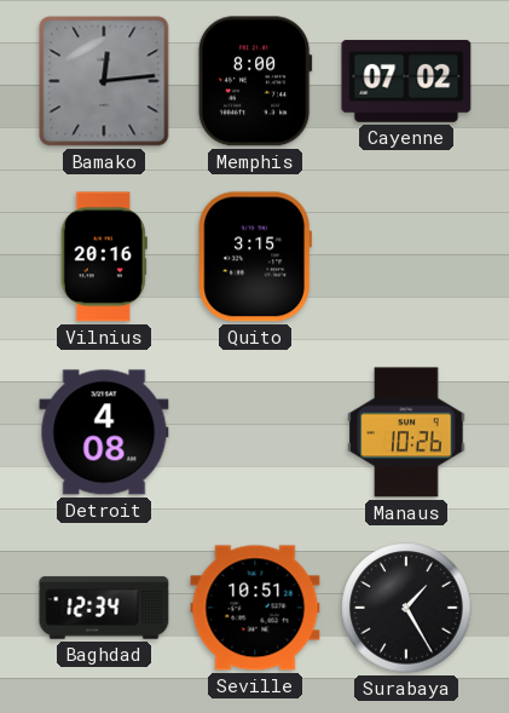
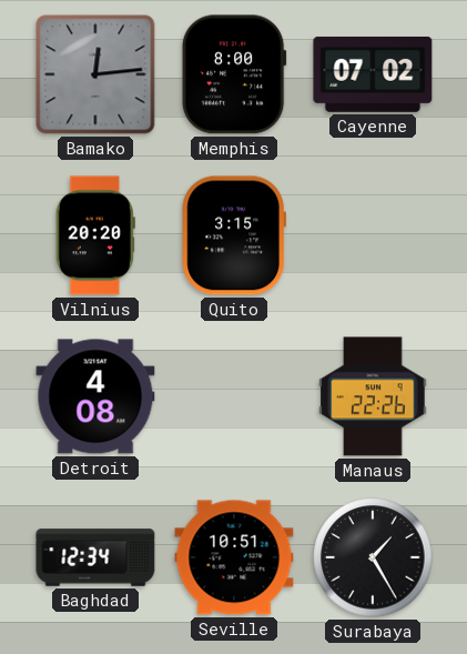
Vilnius: 20:16 -> 20:20
Manaus: 10:26 -> 22:26
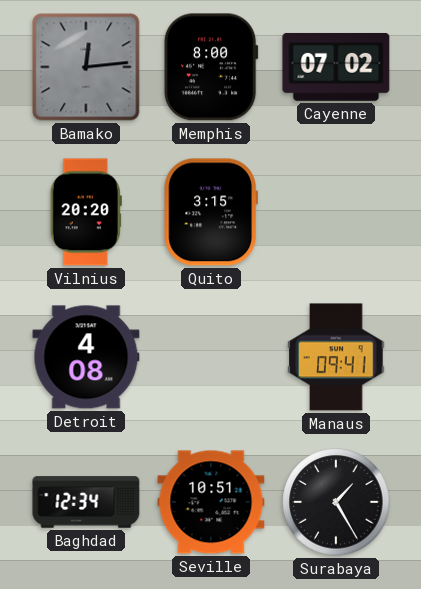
Manaus: 22:26 -> 09:41
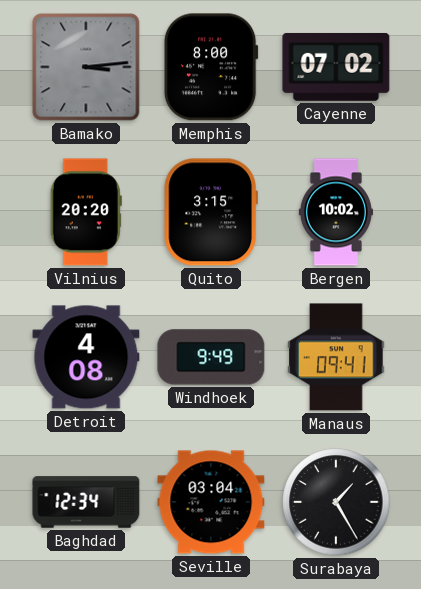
Bamako: 12:14 -> 3:14
Bergen: none -> 10:02
Windhoek: none -> 9:49
Seville: 10:51 -> 03:04
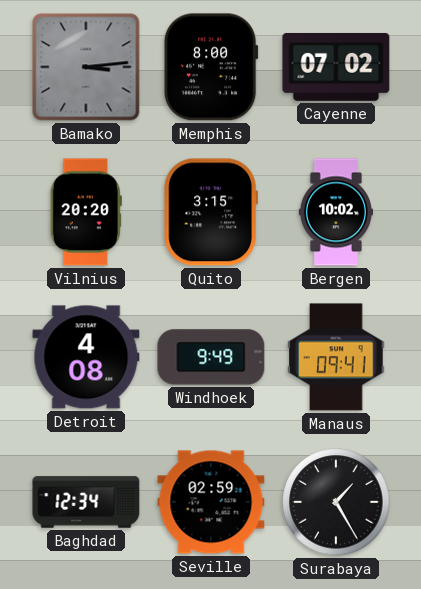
Seville: 03:04 -> 02:59
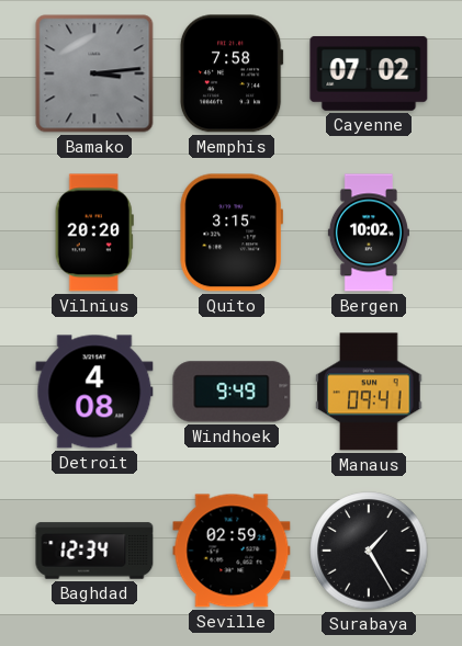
Memphis: 8:00 -> 7:58
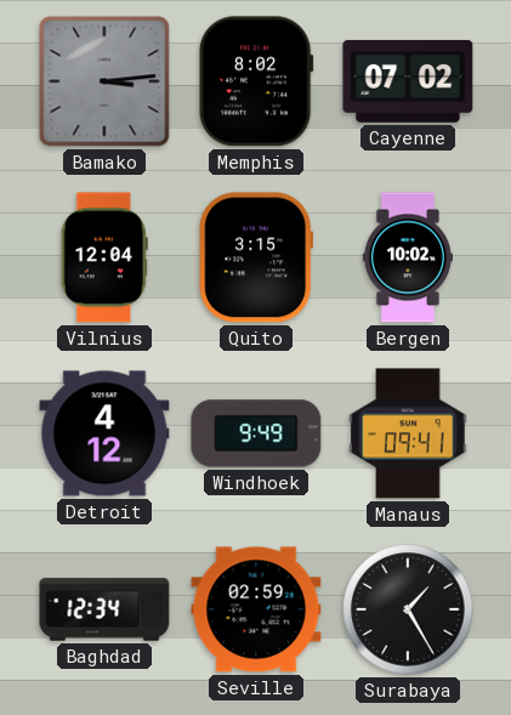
Memphis: 7:58 -> 8:02
Vilnius: 20:20 -> 12:04
Detroit: 4:08 -> 4:12
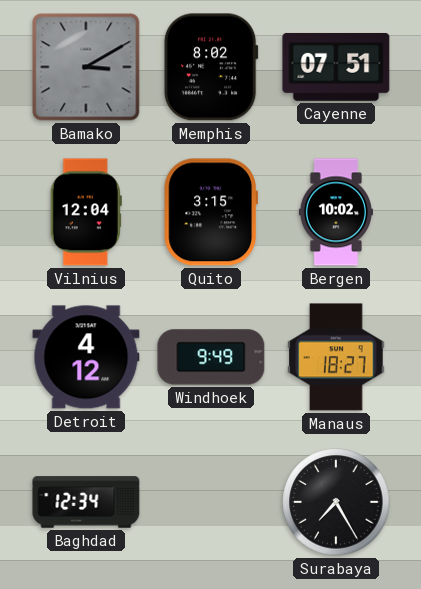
Bamako: 3:14 -> 3:10
Cayenne: 07:02 -> 07:51
Manaus: 09:41 -> 18:27
Seville: 02:59 -> none
Surabaya: 1:25 -> 7:25
